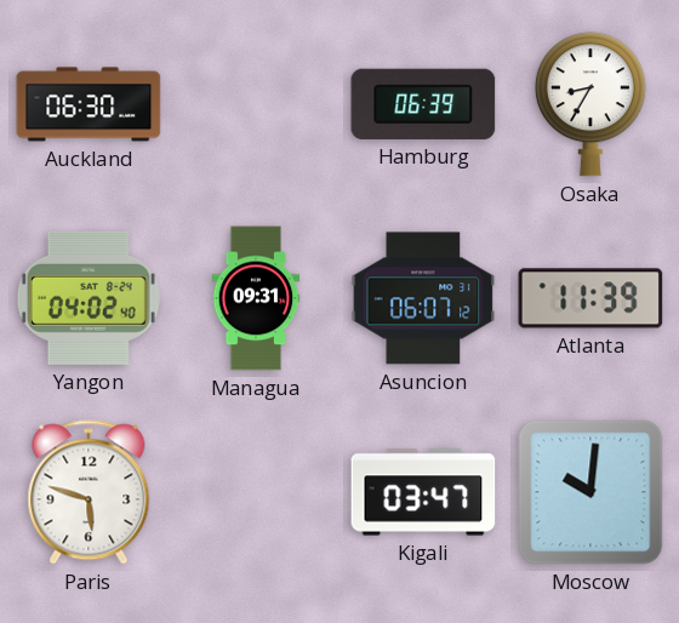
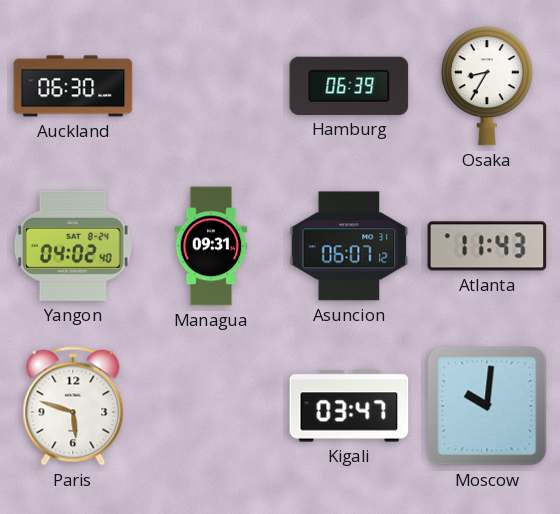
Atlanta: 11:39 -> 11:43
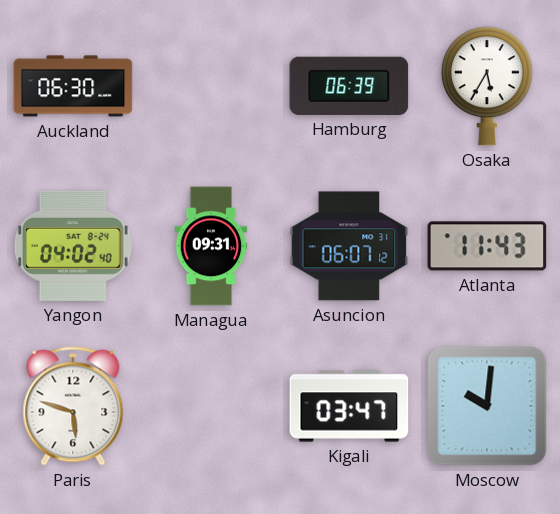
Osaka: 8:35 -> 5:35
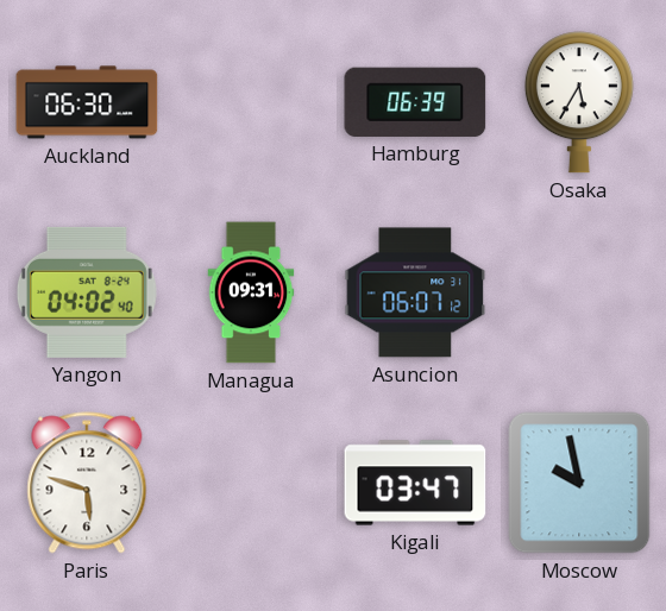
Atlanta: 11:43 -> none
Moscow: 10:01 -> 9:58
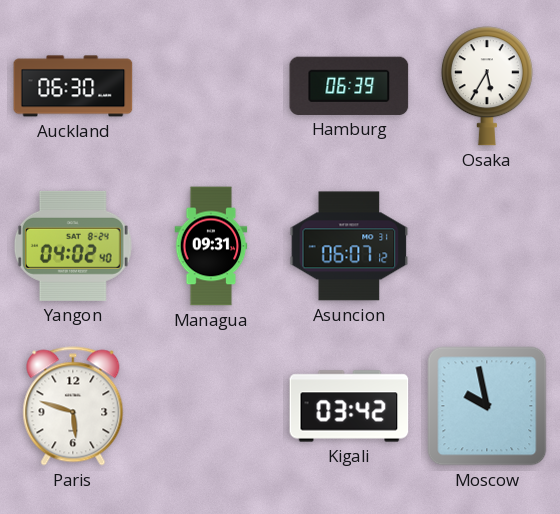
Kigali: 03:47 -> 03:42
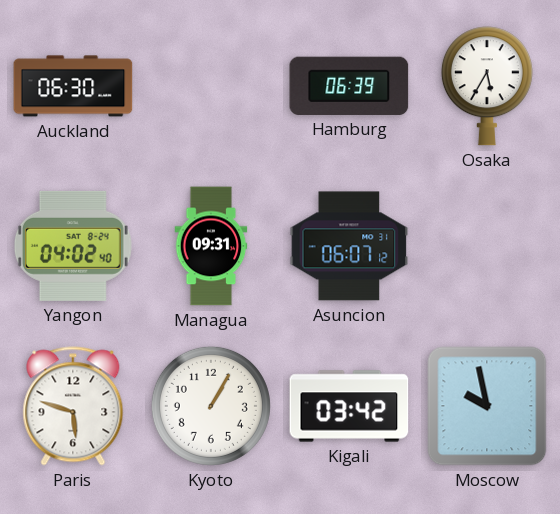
Kyoto: none -> 1:05
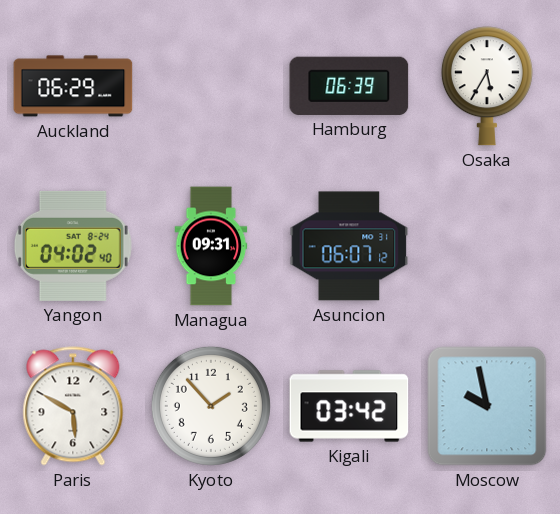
Auckland: 06:30 -> 06:29
Paris: 5:48 -> 5:50
Kyoto: 1:05 -> 1:53
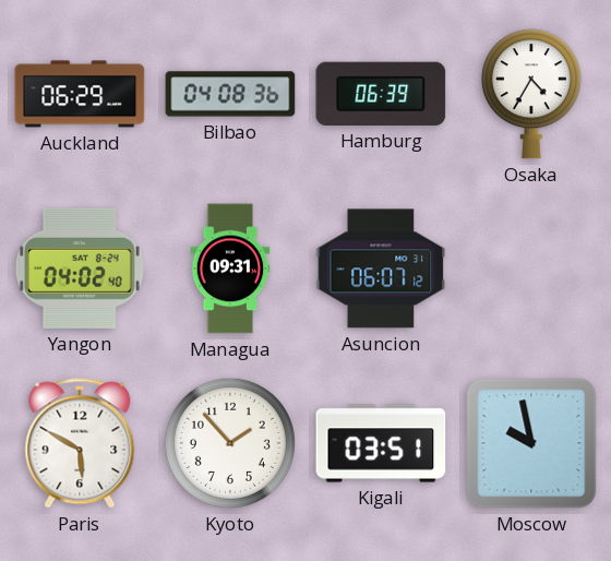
Bilbao: none -> 04:08
Osaka: 5:35 -> 4:35
Kigali: 03:42 -> 03:51
